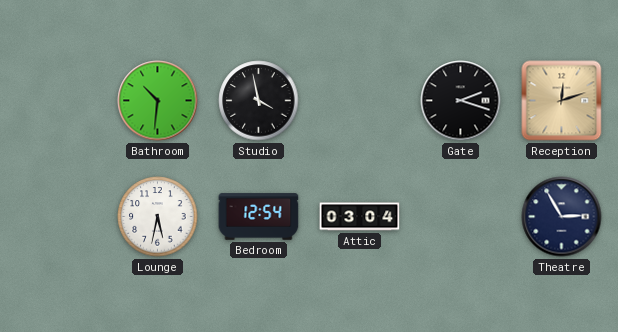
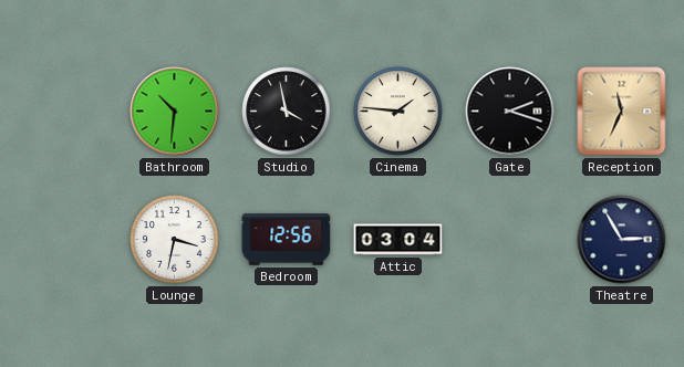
Cinema: none -> 1:46
Reception: 12:12 -> 11:34
Lounge: 5:32 -> 3:32
Bedroom: 12:54 -> 12:56
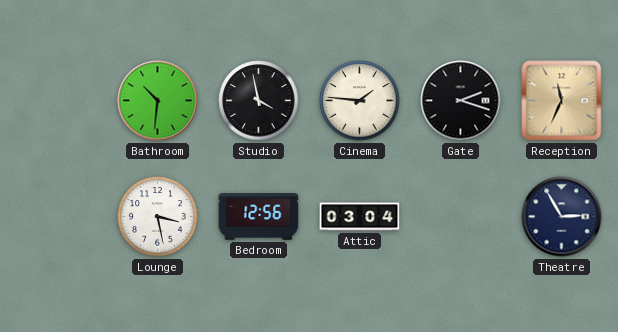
Lounge: 3:32 -> 3:28
